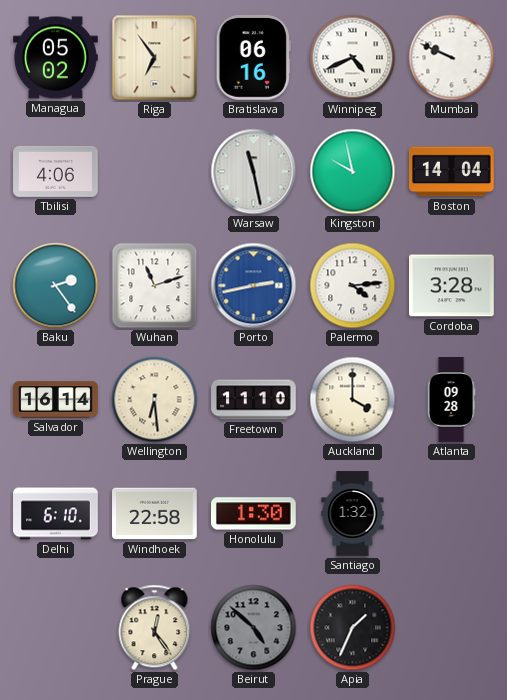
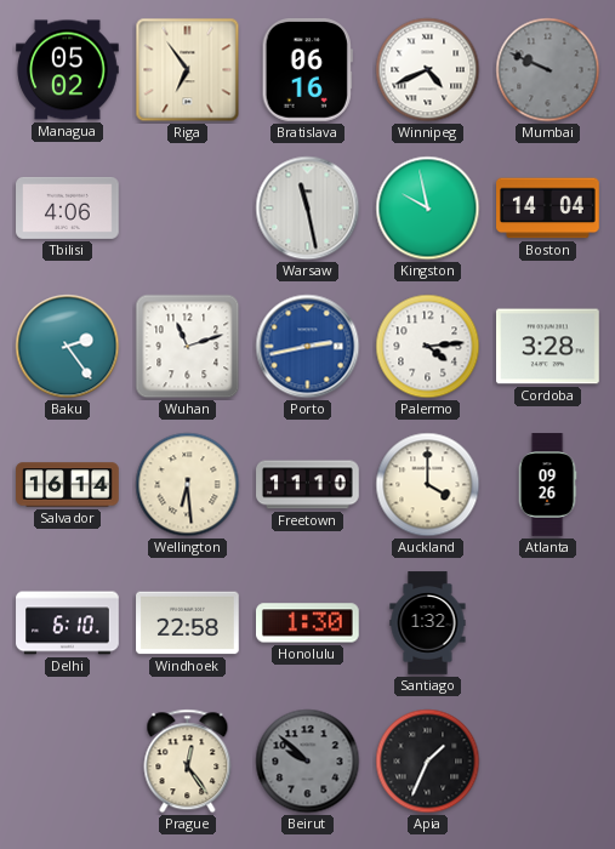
Mumbai dial: white -> grey
Atlanta: 09:28 -> 09:26
Beirut: 4:52 -> 9:52
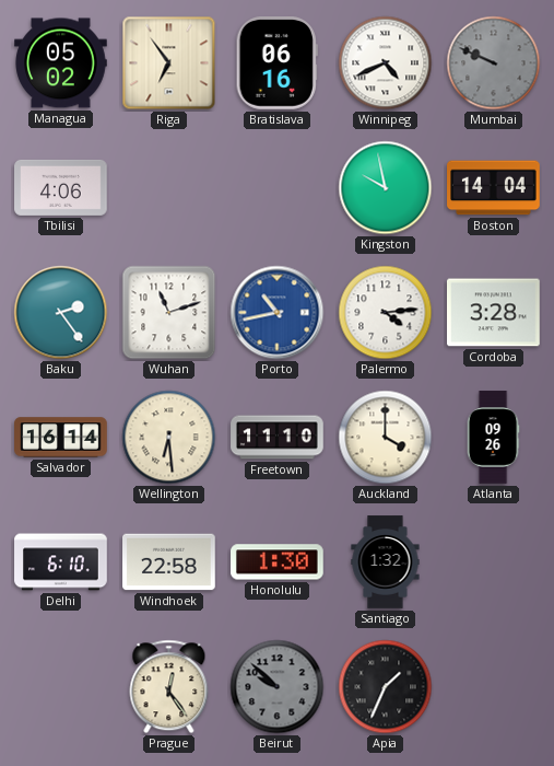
Warsaw: 11:28 -> none
Porto: 2:43 -> 10:43
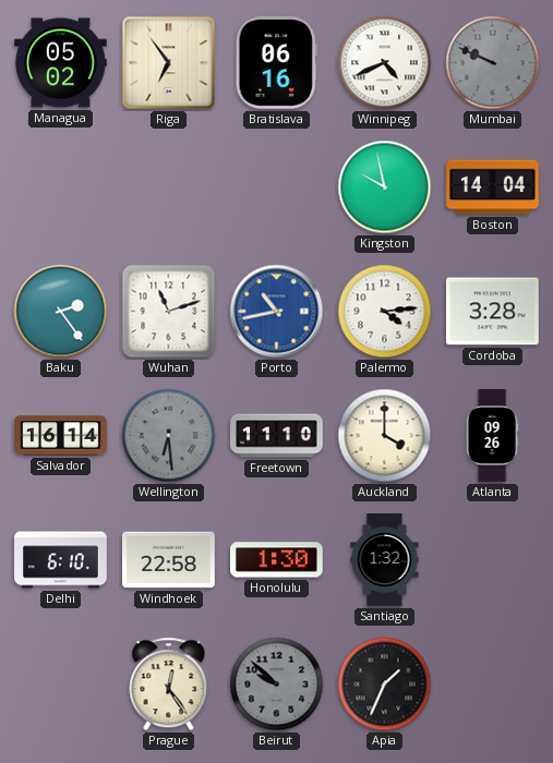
Tbilisi: 4:06 -> none
Wellington dial: cream -> grey
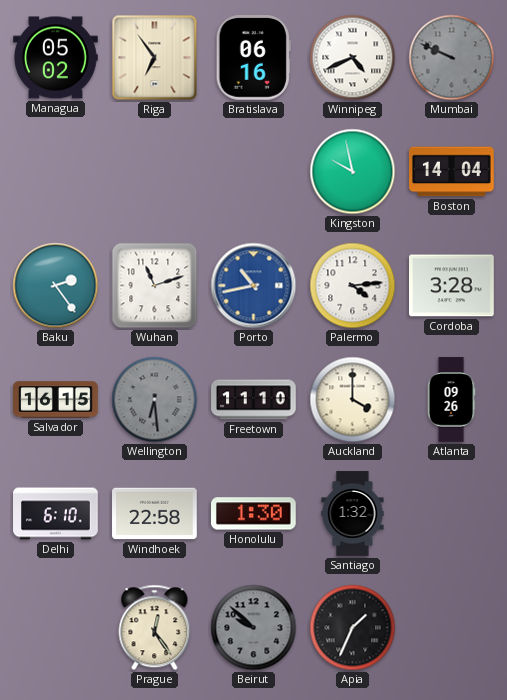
Salvador: 16:14 -> 16:15
